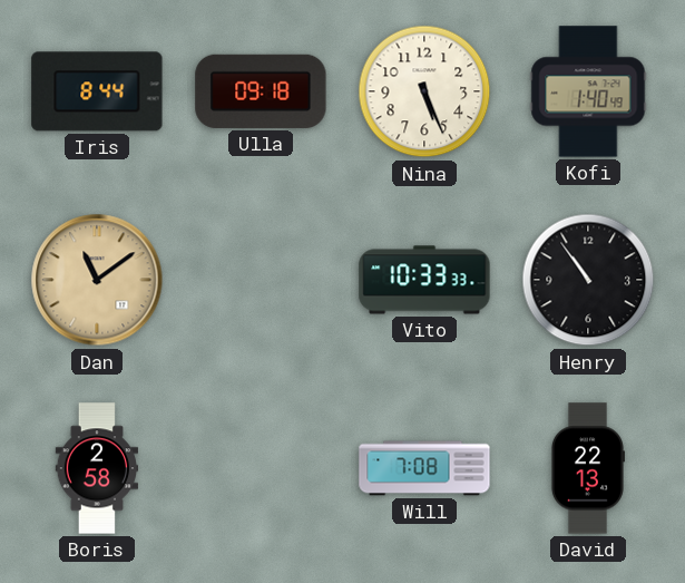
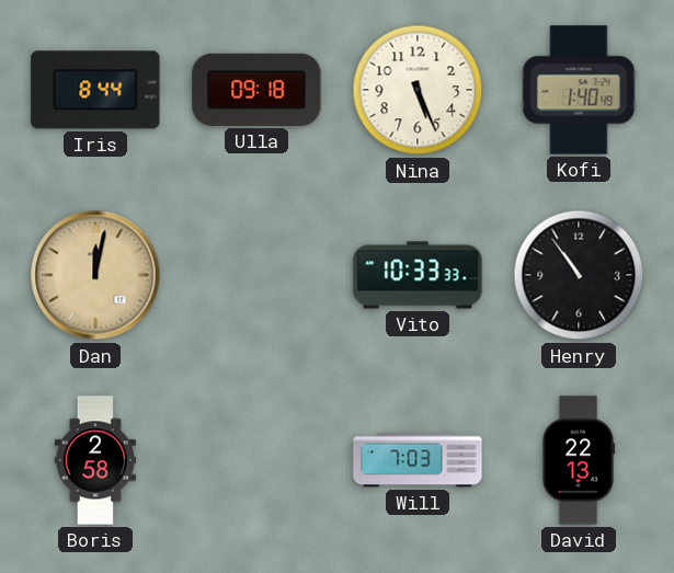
Dan: 11:09 -> 12:02
Will: 7:08 -> 7:03
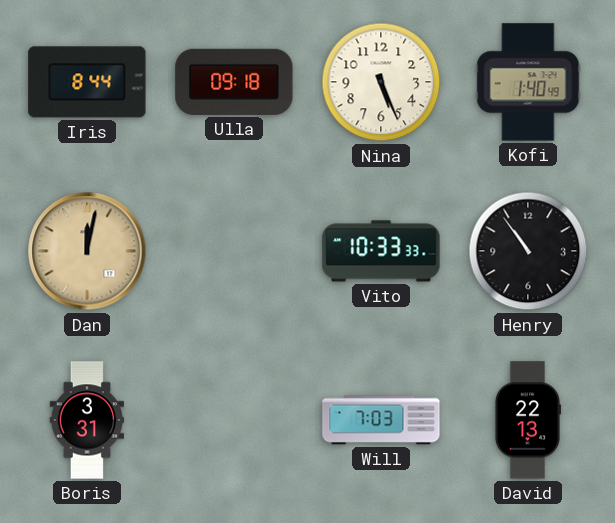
Boris: 2:58 -> 3:31
